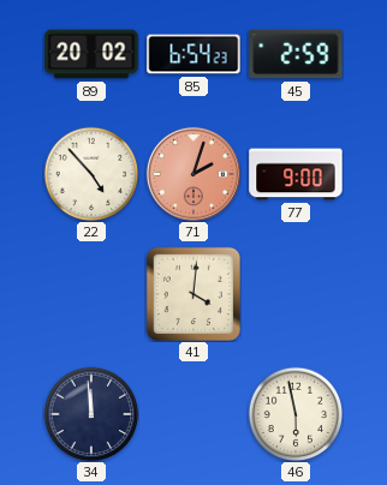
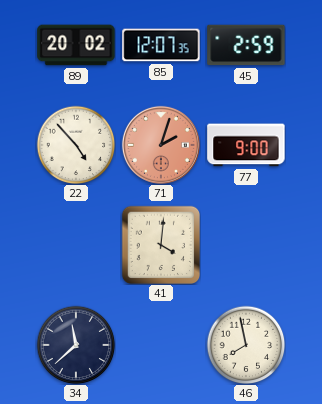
85: 6:54 -> 12:07
34: 11:59 -> 11:38
46: 5:58 -> 7:58
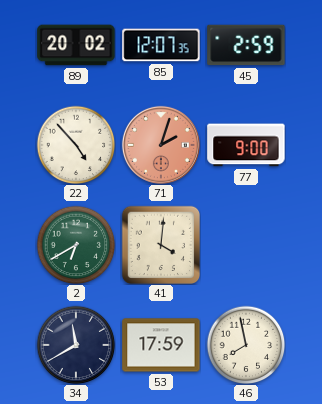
2: none -> 6:40
34: 11:38 -> 11:40
53: none -> 17:59
